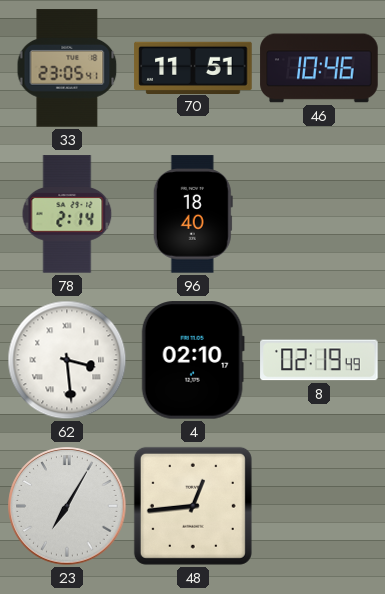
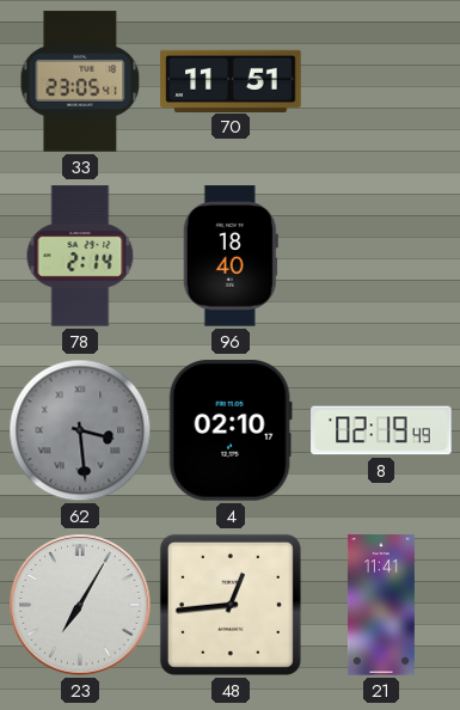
46: 10:46 -> none
62 dial: white -> grey
21: none -> 11:41
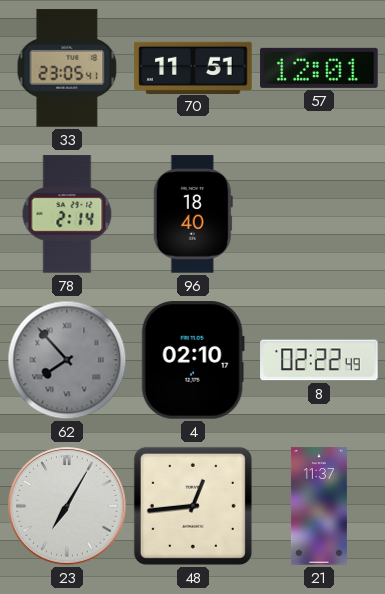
57: none -> 12:01
62: 3:29 -> 7:53
8: 02:19 -> 02:22
21: 11:41 -> 11:37
